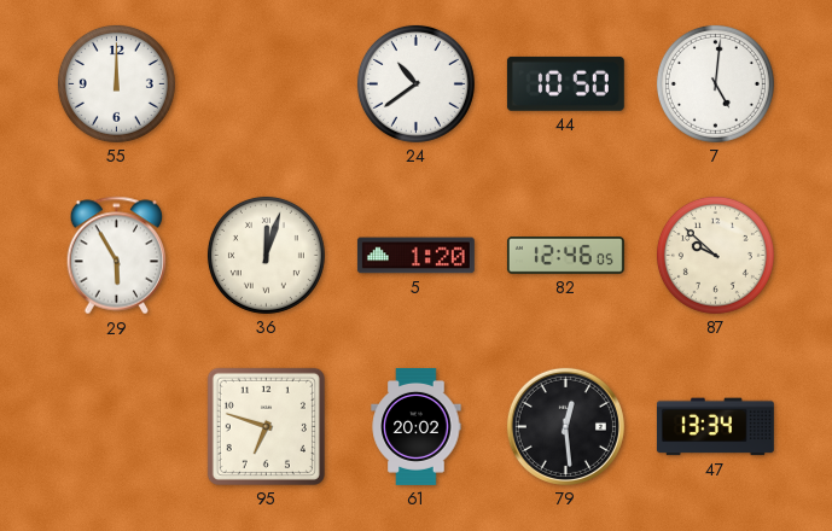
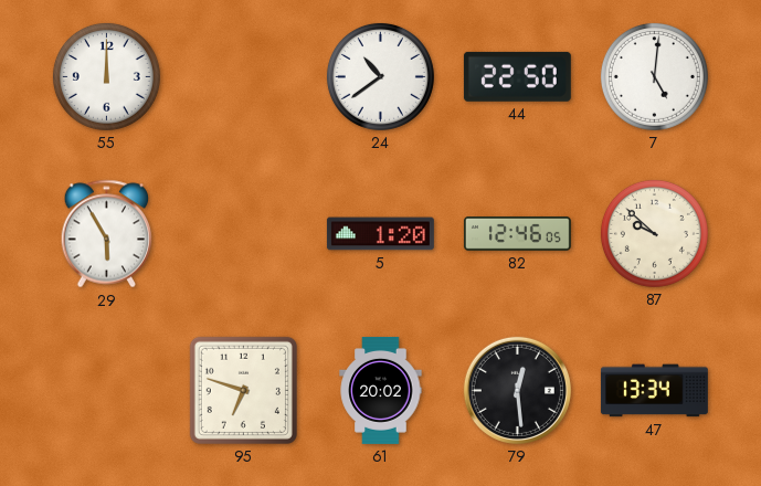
44: 10:50 -> 22:50
36: 12:03 -> none
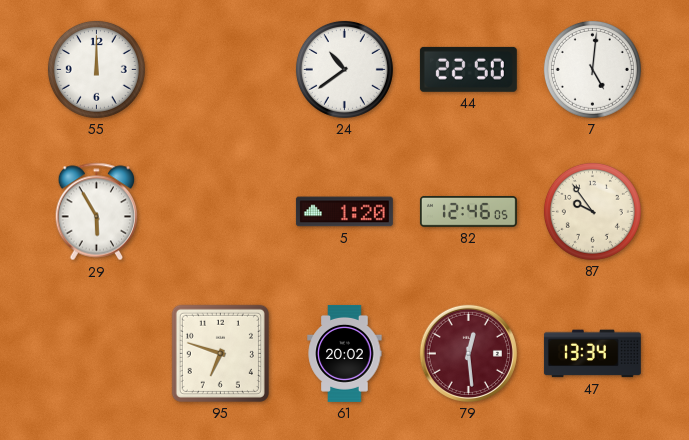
87: 9:52 -> 9:54
79 dial: black -> burgundy
